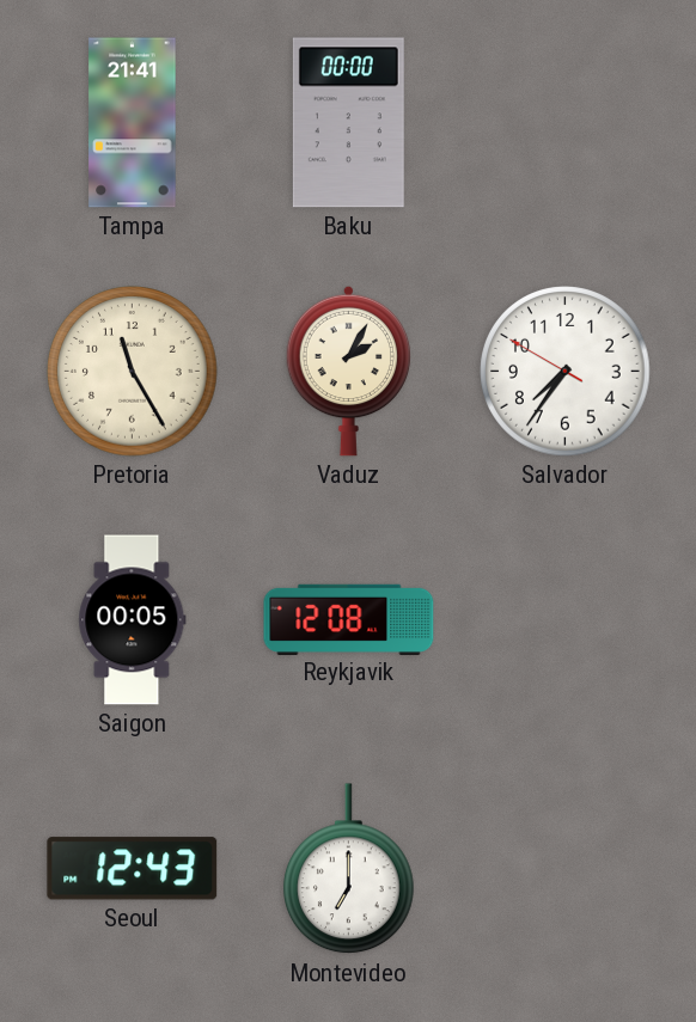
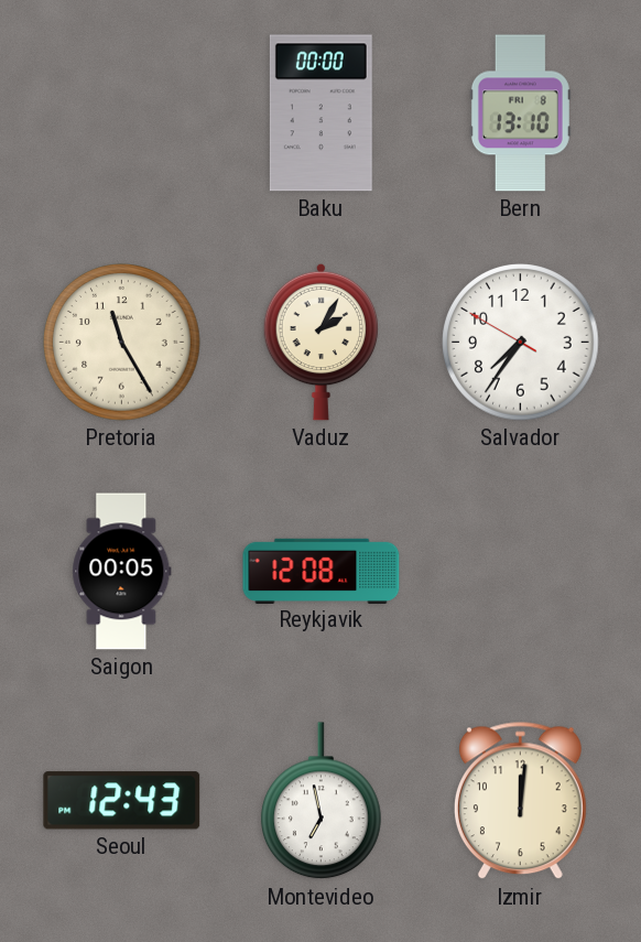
Tampa: 21:41 -> none
Bern: none -> 13:10
Montevideo: 7:00 -> 6:58
Izmir: none -> 12:01
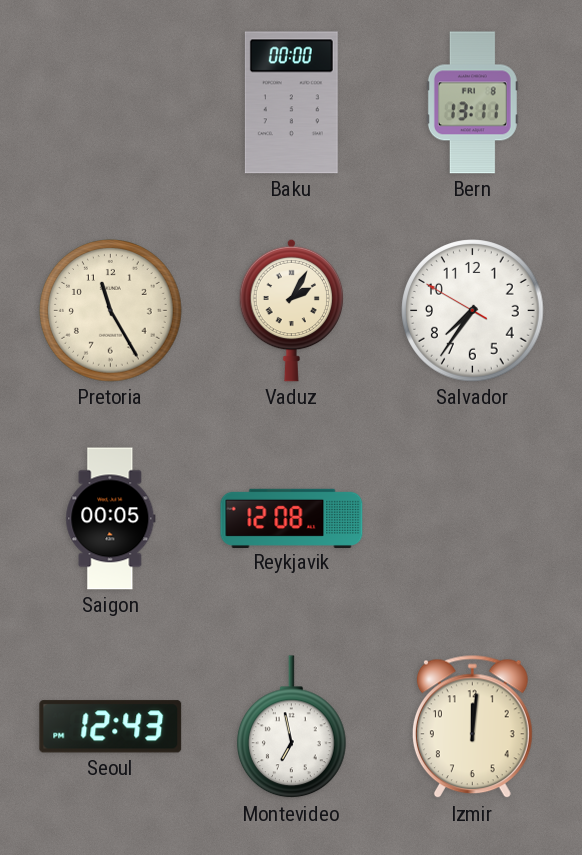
Bern: 13:10 -> 13:11
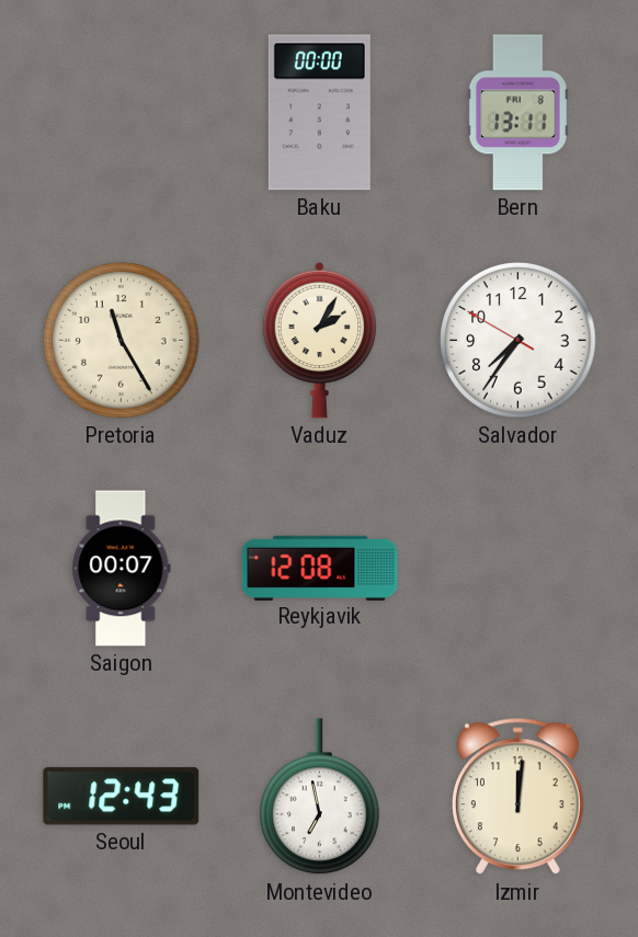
Saigon: 00:05 -> 00:07
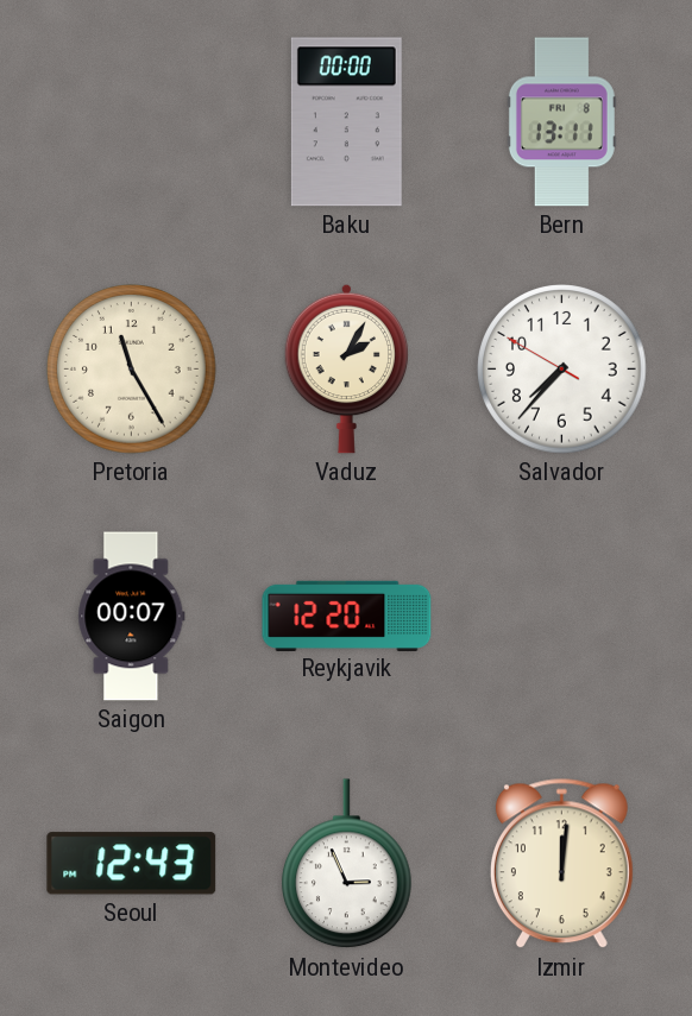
Salvador: 7:35 -> 7:36
Reykjavik: 12:08 -> 12:20
Montevideo: 6:58 -> 2:56
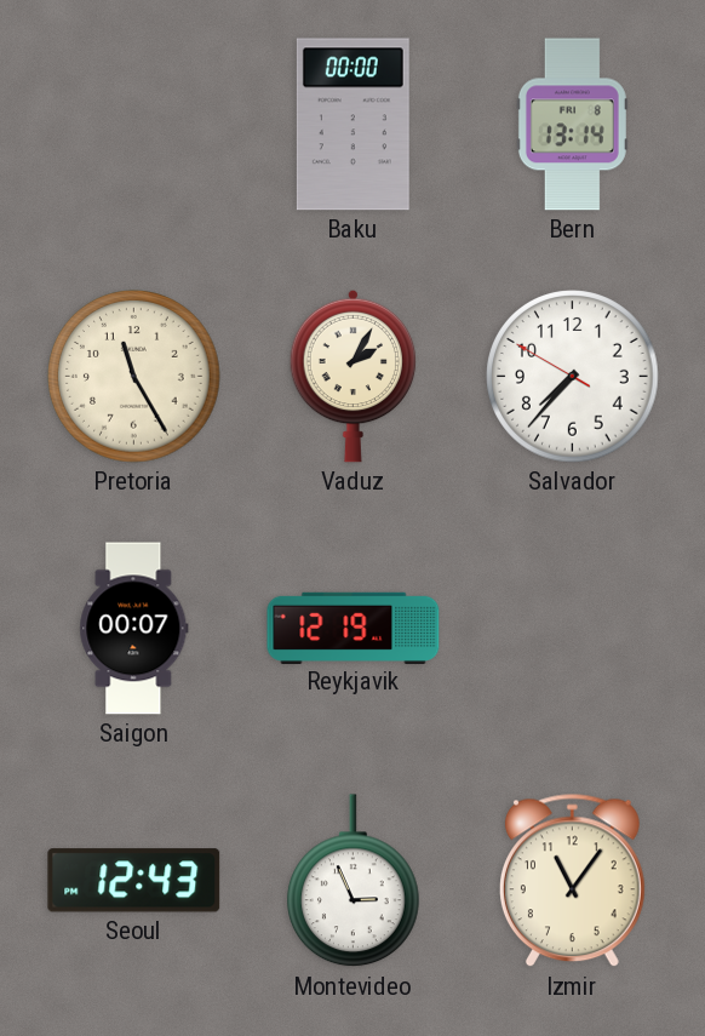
Bern: 13:11 -> 13:14
Reykjavik: 12:20 -> 12:19
Izmir: 12:01 -> 11:06
